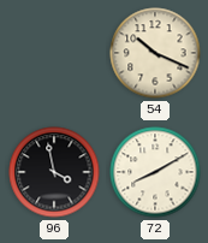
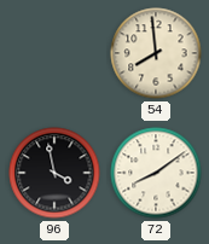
54: 10:19 -> 7:59
72: 8:10 -> 8:09
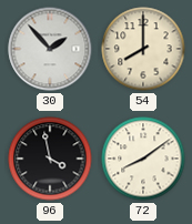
30: none -> 1:53
54: 7:59 -> 8:00
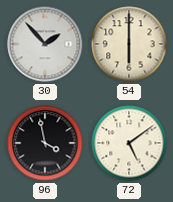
54: 8:00 -> 6:00
72: 8:09 -> 5:09
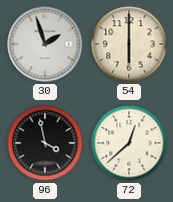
30: 1:53 -> 1:57
72: 5:09 -> 12:38
